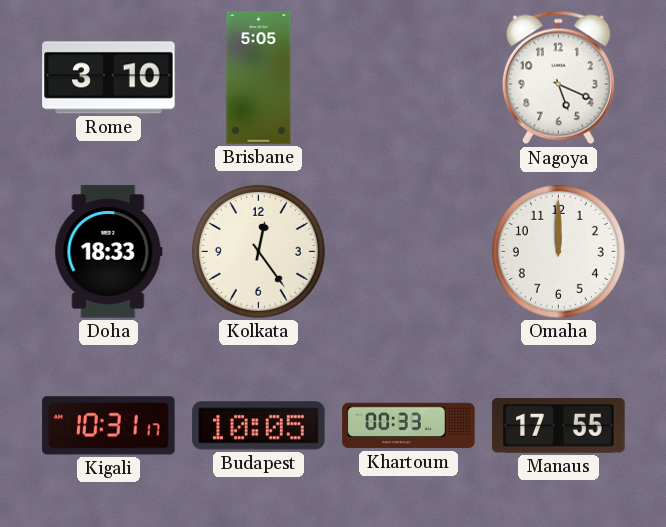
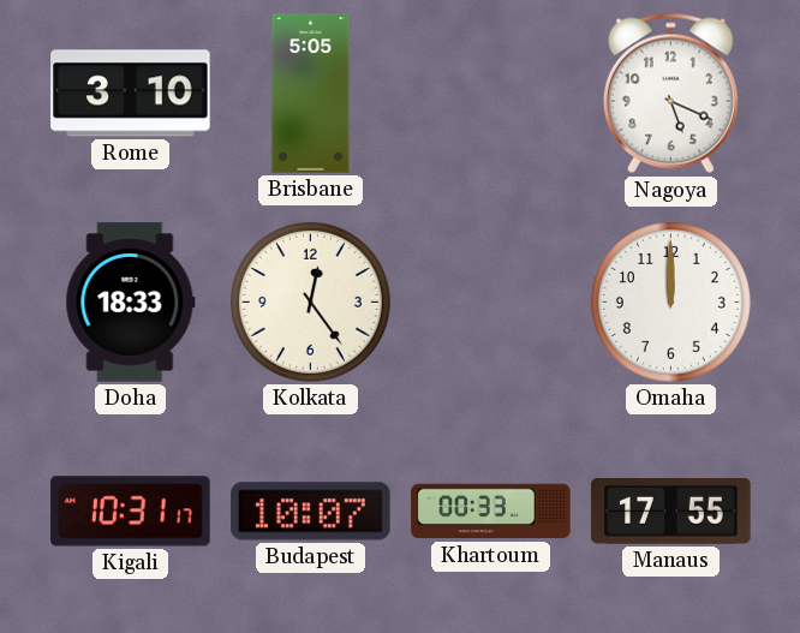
Budapest: 10:05 -> 10:07
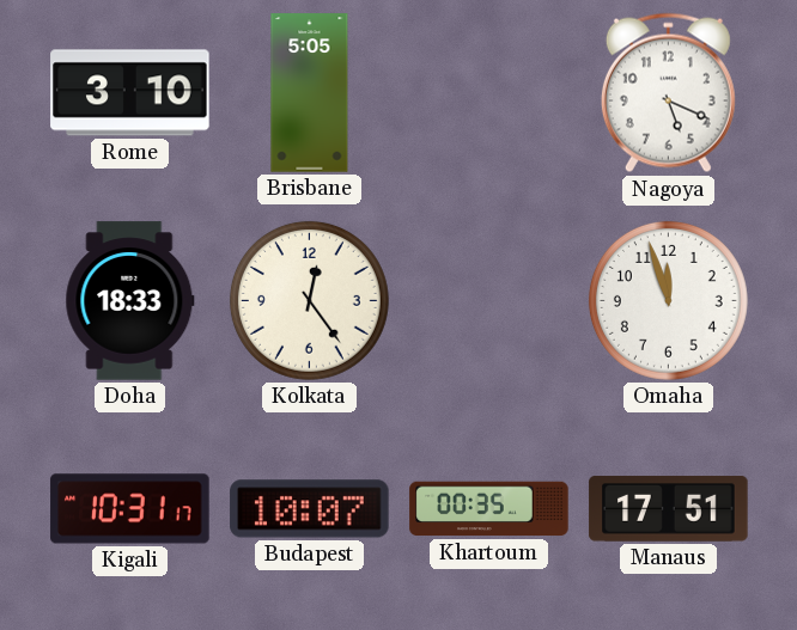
Omaha: 12:00 -> 11:57
Khartoum: 00:33 -> 00:35
Manaus: 17:55 -> 17:51
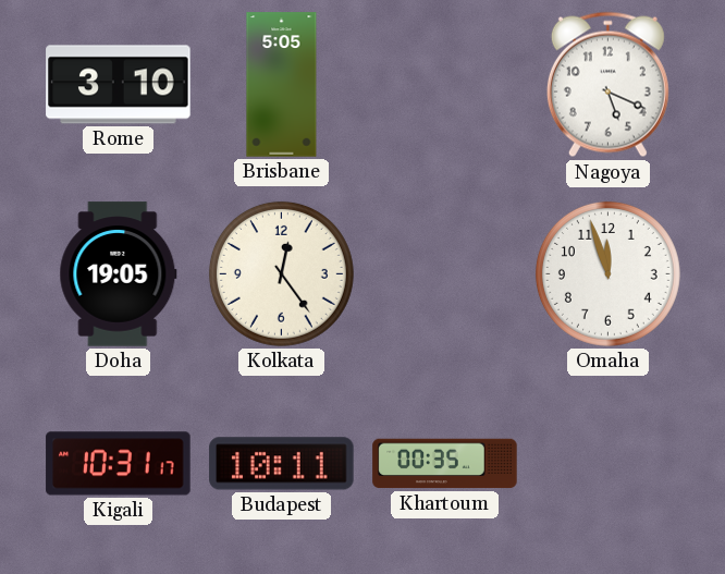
Doha: 18:33 -> 19:05
Budapest: 10:07 -> 10:11
Manaus: 17:51 -> none
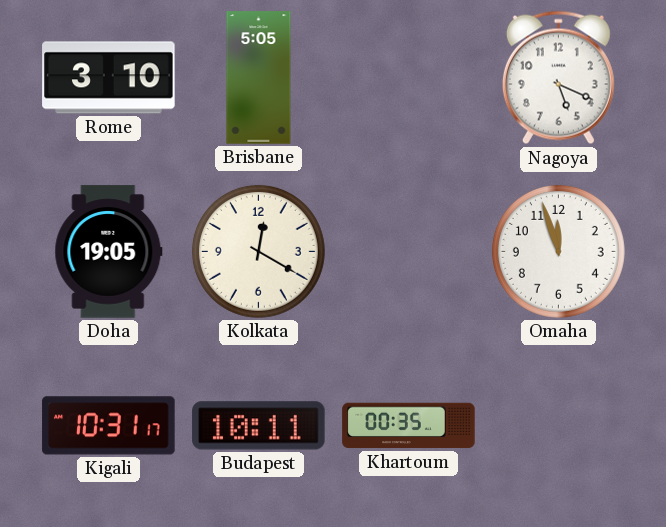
Kolkata: 12:24 -> 12:20
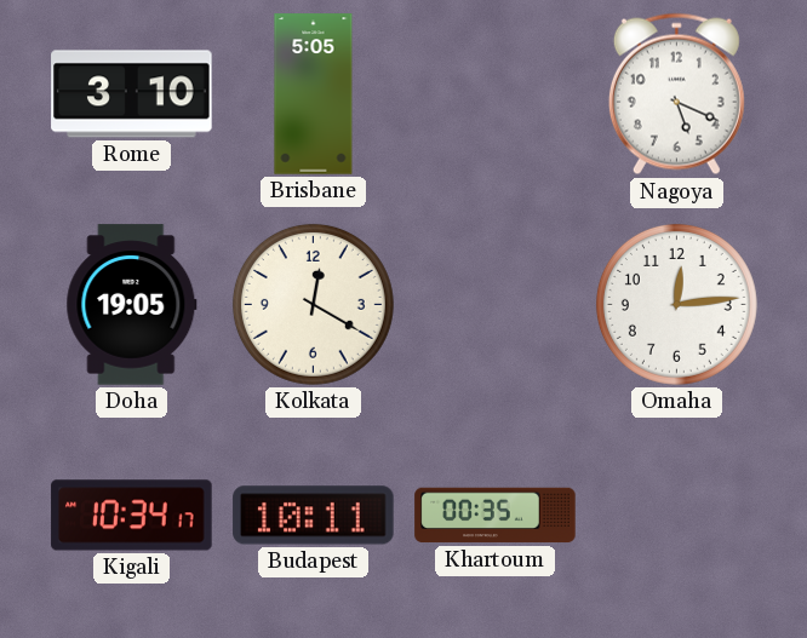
Omaha: 11:57 -> 12:14
Kigali: 10:31 -> 10:34
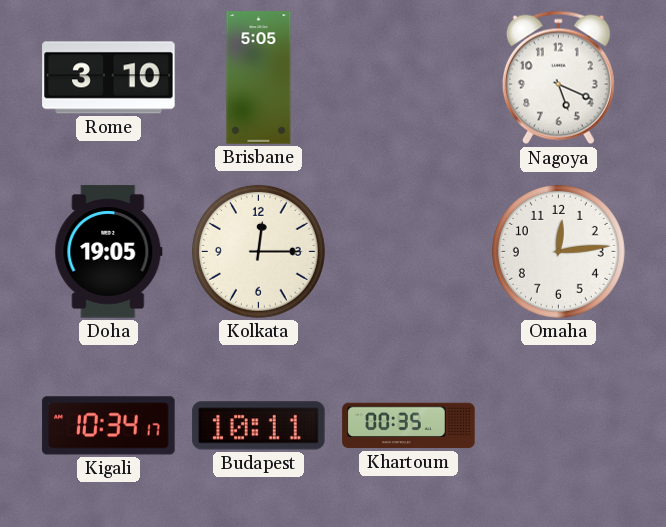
Kolkata: 12:20 -> 12:15
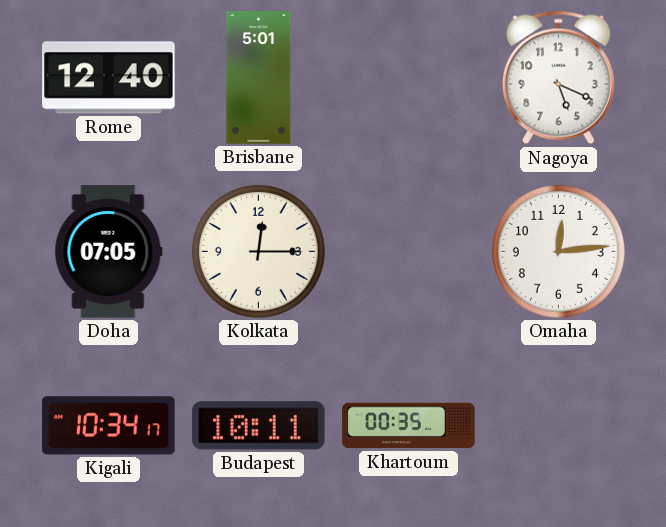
Rome: 3:10 -> 12:40
Brisbane: 5:05 -> 5:01
Doha: 19:05 -> 07:05
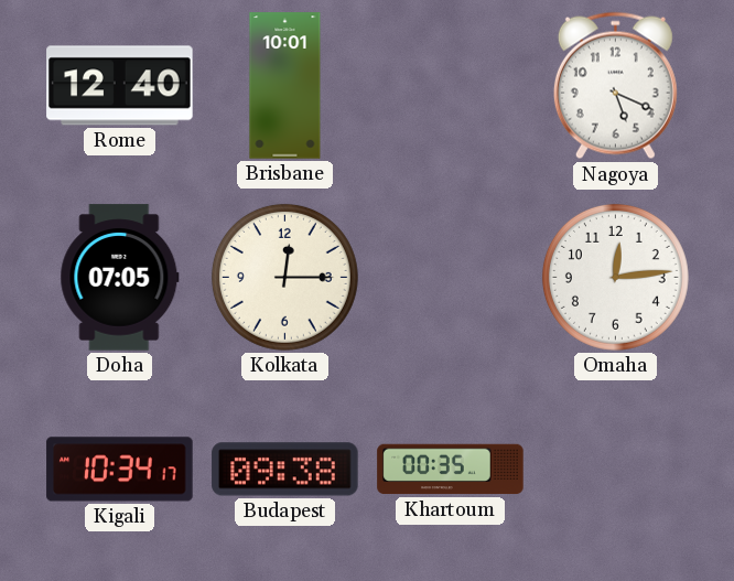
Brisbane: 5:01 -> 10:01
Budapest: 10:11 -> 09:38
